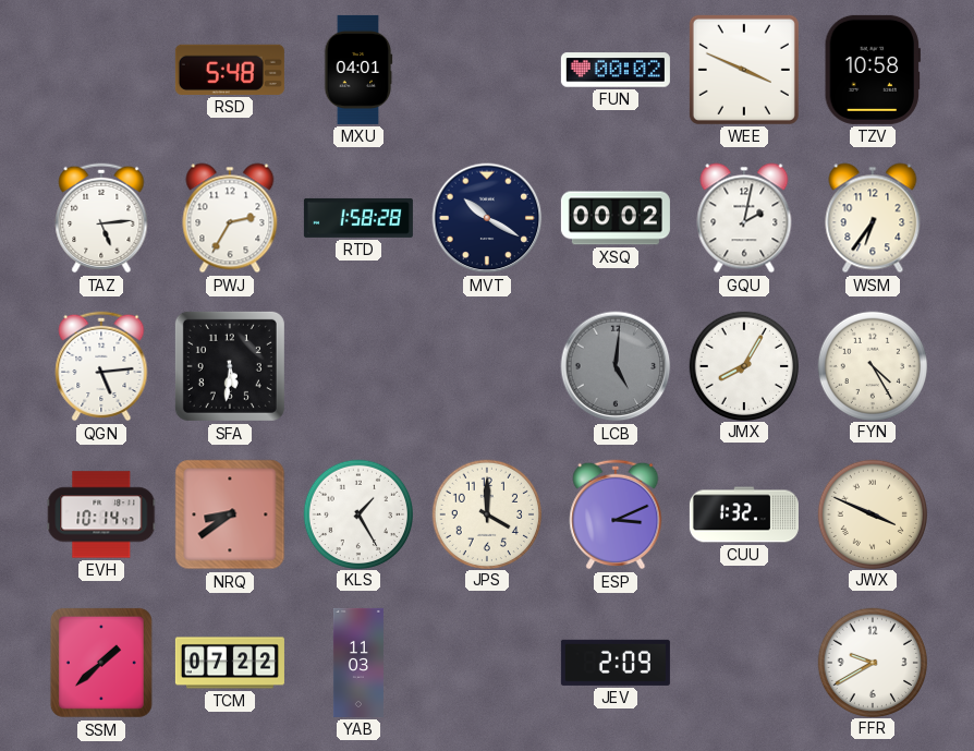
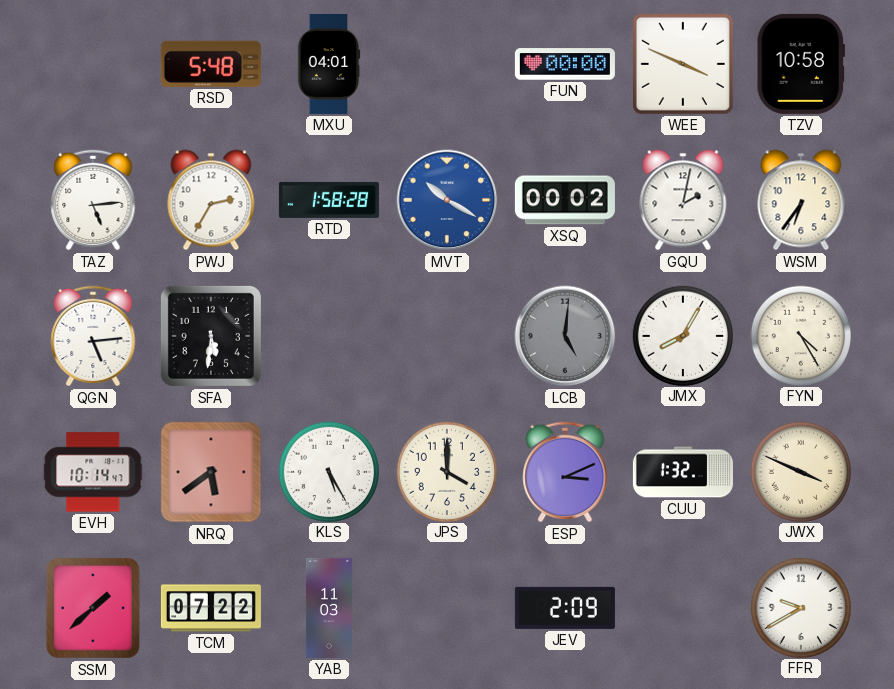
FUN: 00:02 -> 00:00
MVT dial: navy -> blue
NRQ: 8:39 -> 5:39
KLS: 1:25 -> 5:25
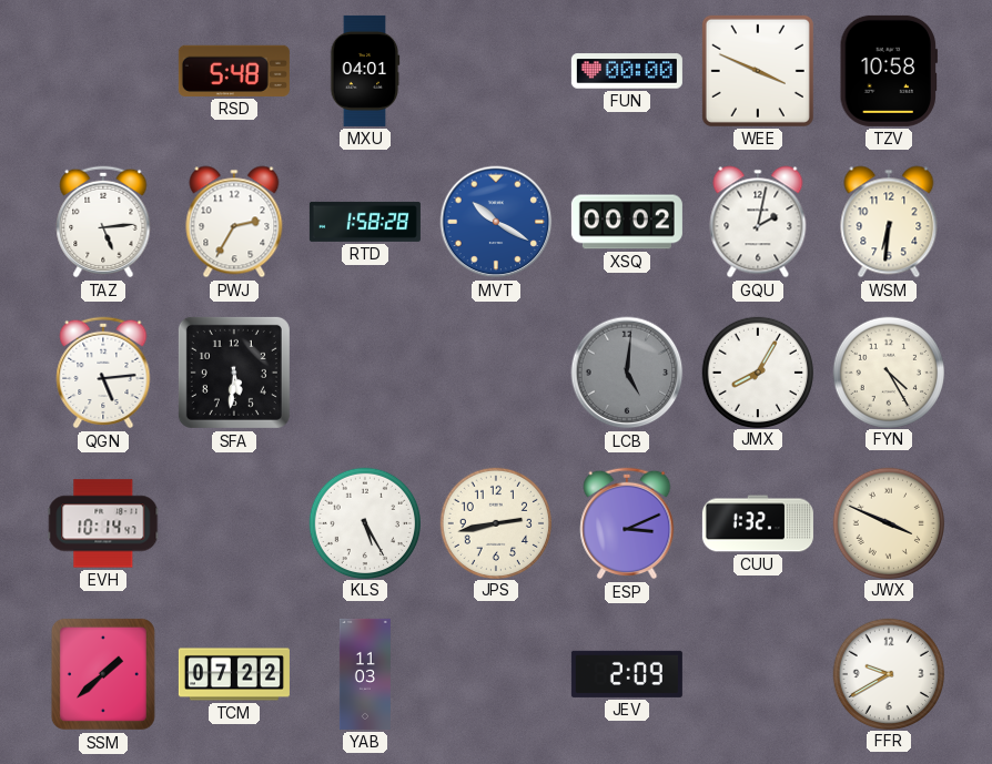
WSM: 6:36 -> 6:31
NRQ: 5:39 -> none
JPS: 4:00 -> 2:43
